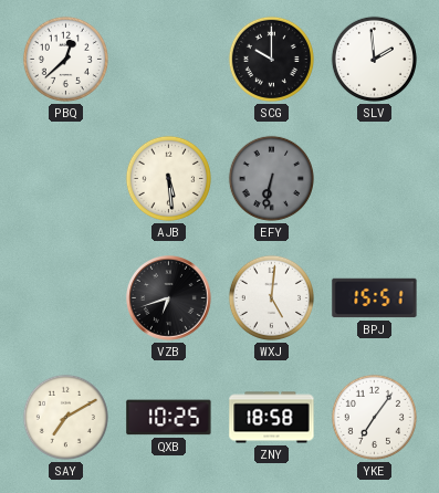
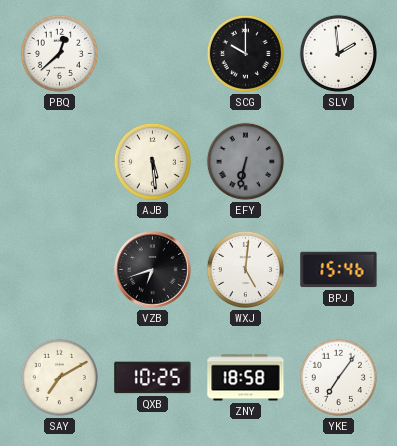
BPJ: 15:51 -> 15:46
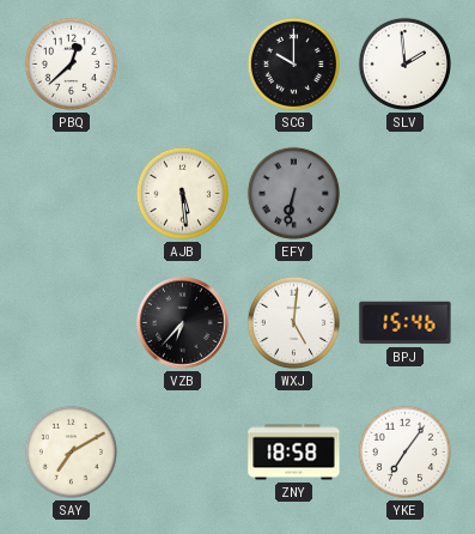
VZB: 6:42 -> 6:37
QXB: 10:25 -> none
